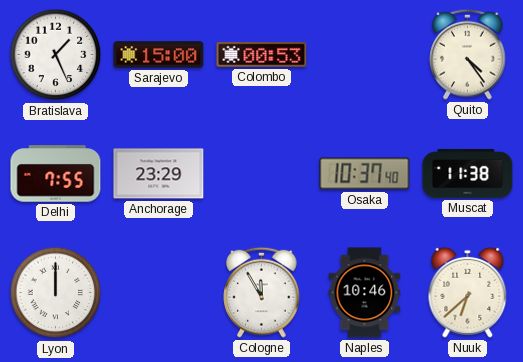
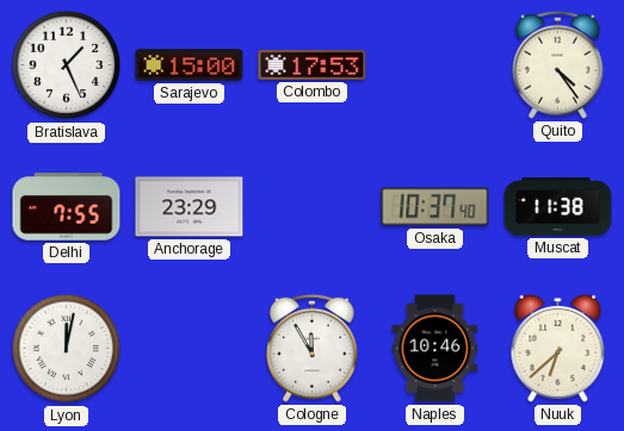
Colombo: 00:53 -> 17:53
Lyon: 12:00 -> 12:02
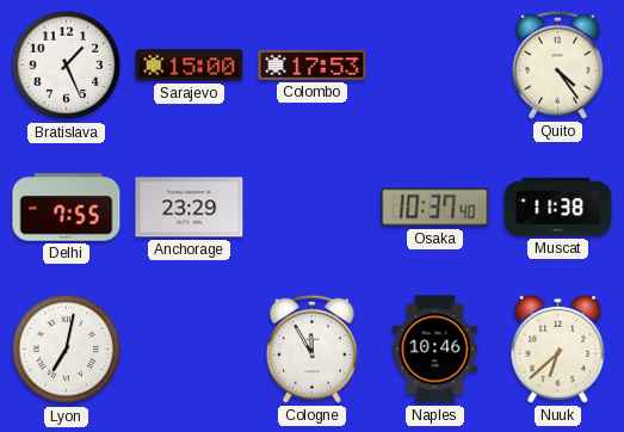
Lyon: 12:02 -> 7:02
